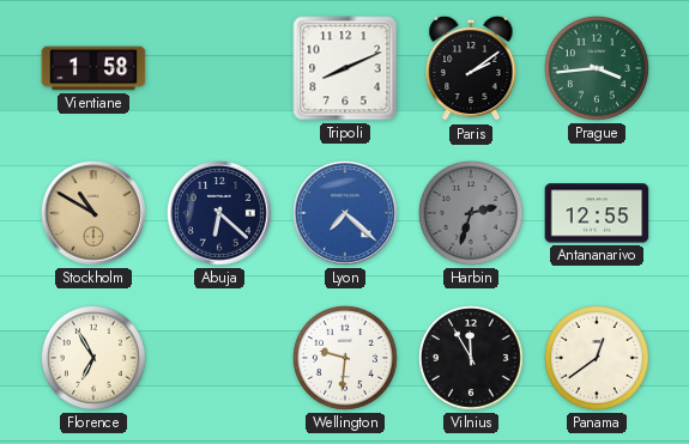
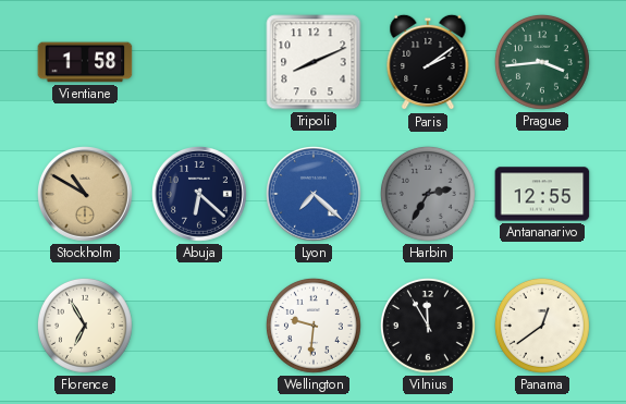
Harbin: 2:33 -> 2:35
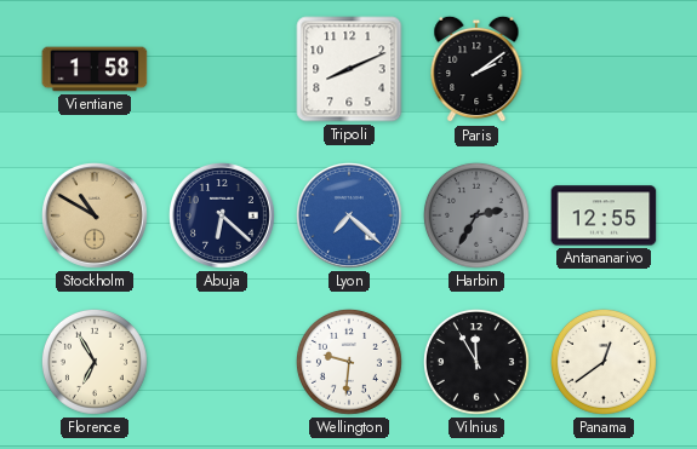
Prague: 3:44 -> none
